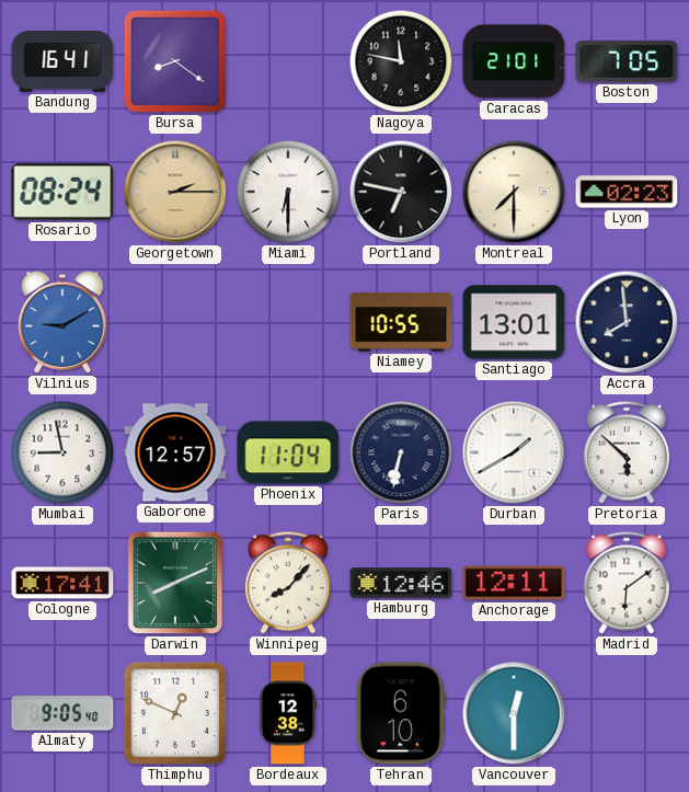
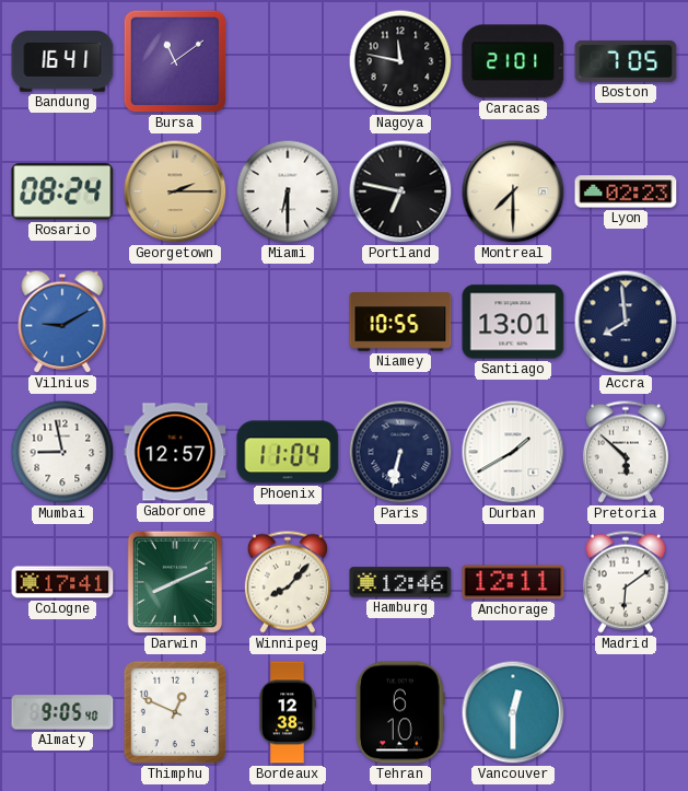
Bursa: 8:21 -> 11:09
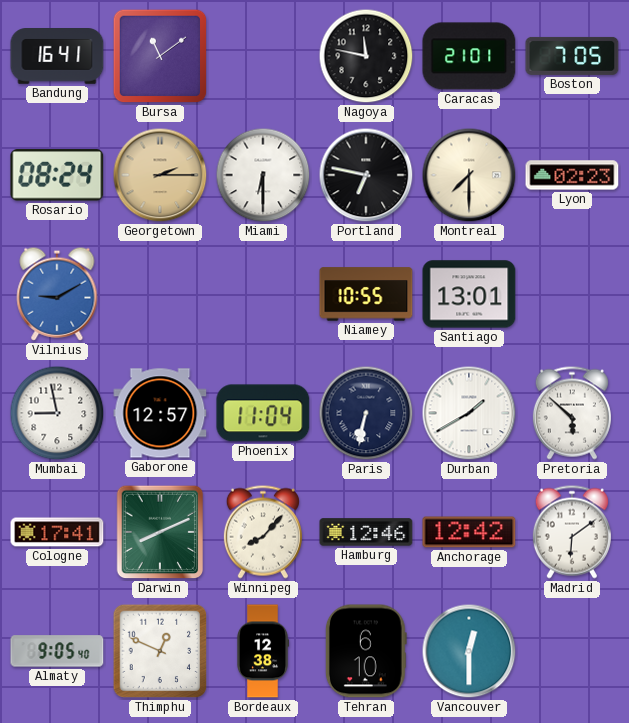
Accra: 7:59 -> none
Anchorage: 12:11 -> 12:42
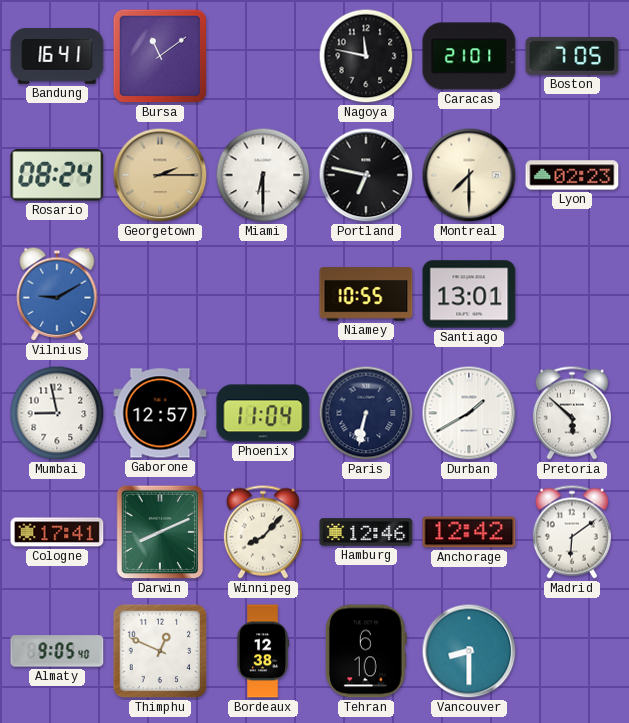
Vancouver: 12:30 -> 8:30
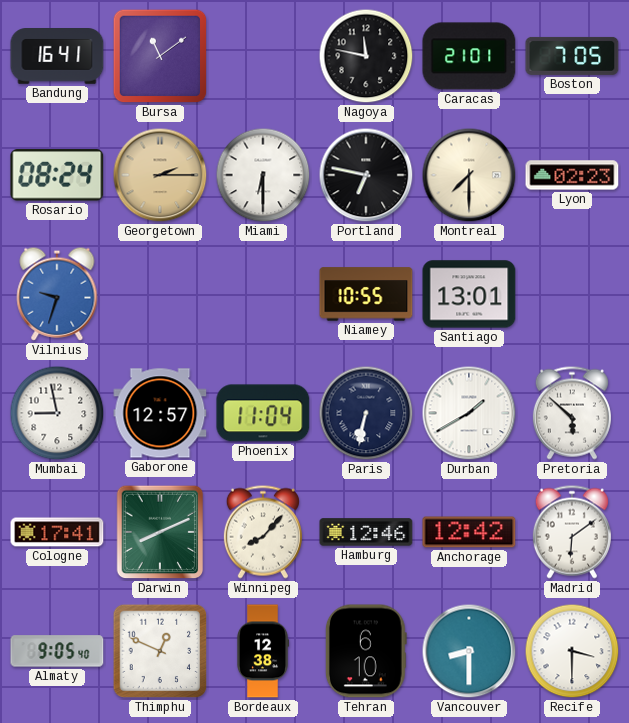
Vilnius: 9:10 -> 9:33
Recife: none -> 3:30
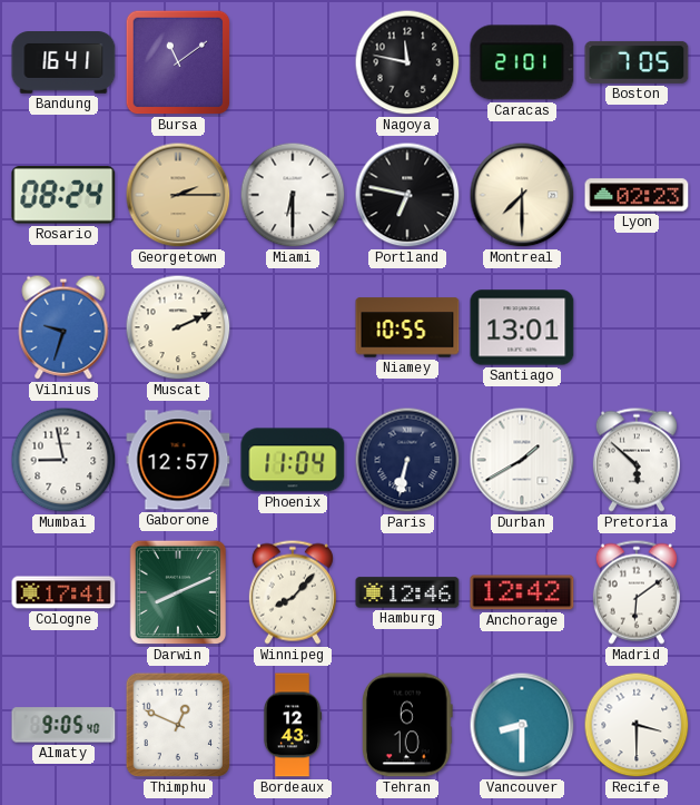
Muscat: none -> 2:11
Bordeaux: 12:38 -> 12:43
